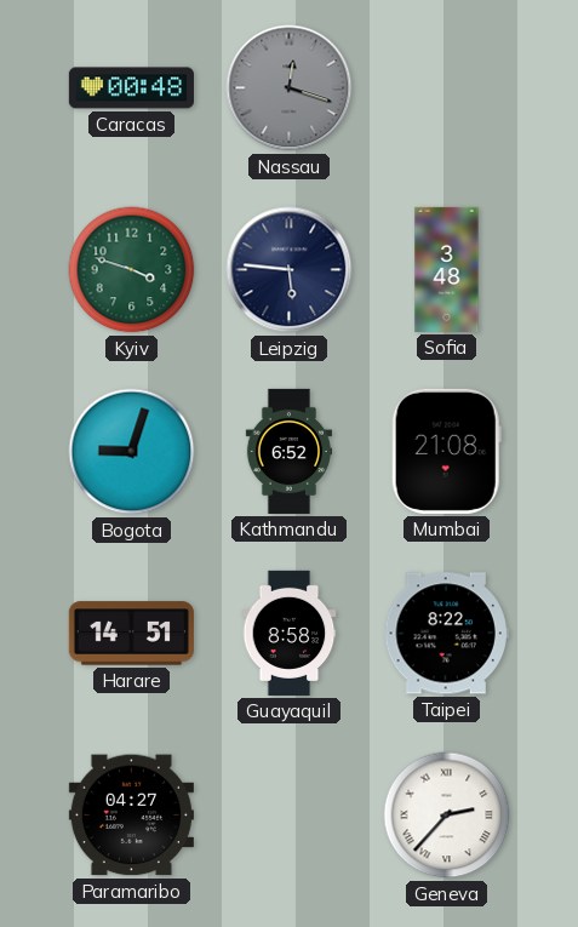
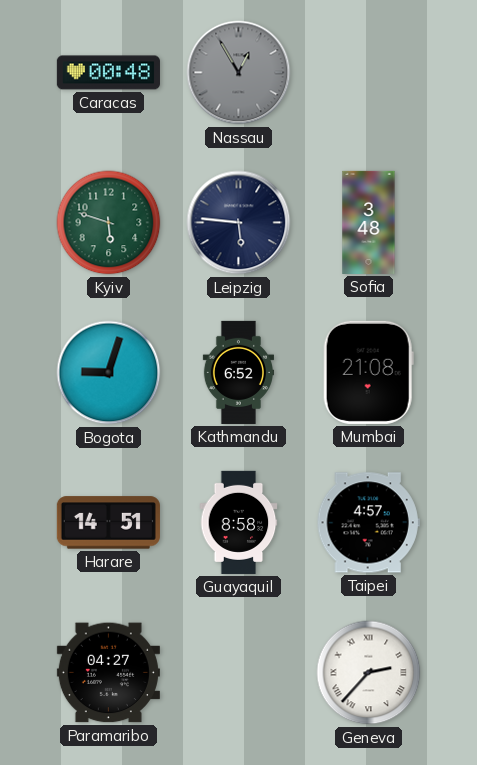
Nassau: 12:18 -> 12:55
Kyiv: 3:48 -> 5:48
Taipei: 8:22 -> 4:57
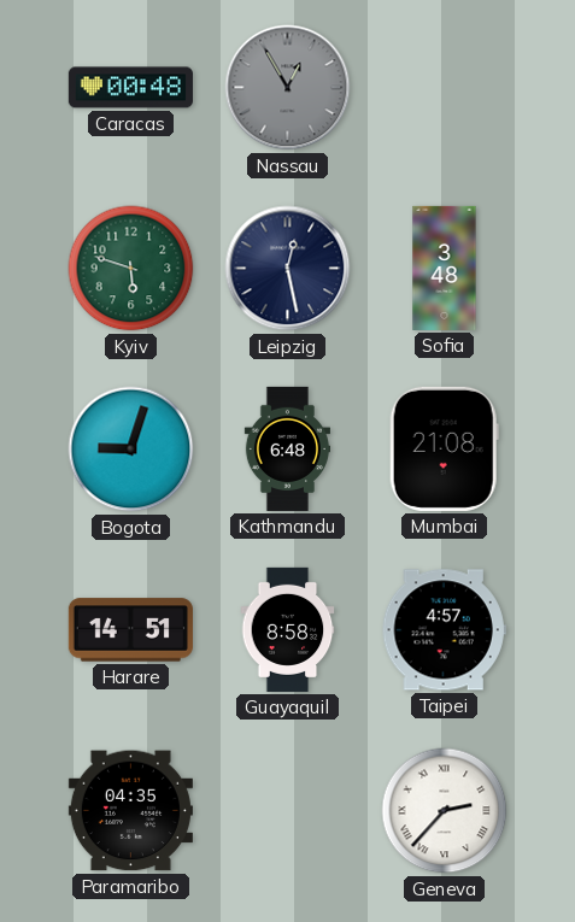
Leipzig: 5:46 -> 12:28
Kathmandu: 6:52 -> 6:48
Paramaribo: 04:27 -> 04:35
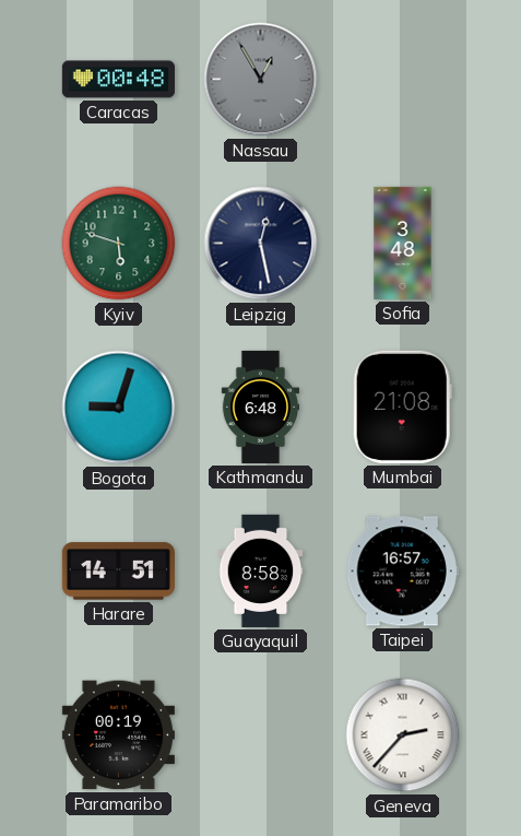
Taipei: 4:57 -> 16:57
Paramaribo: 04:35 -> 00:19
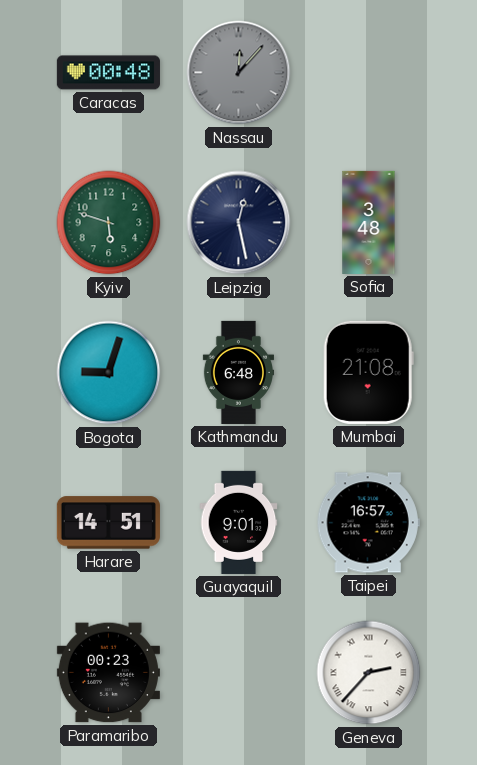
Nassau: 12:55 -> 12:07
Guayaquil: 8:58 -> 9:01
Paramaribo: 00:19 -> 00:23
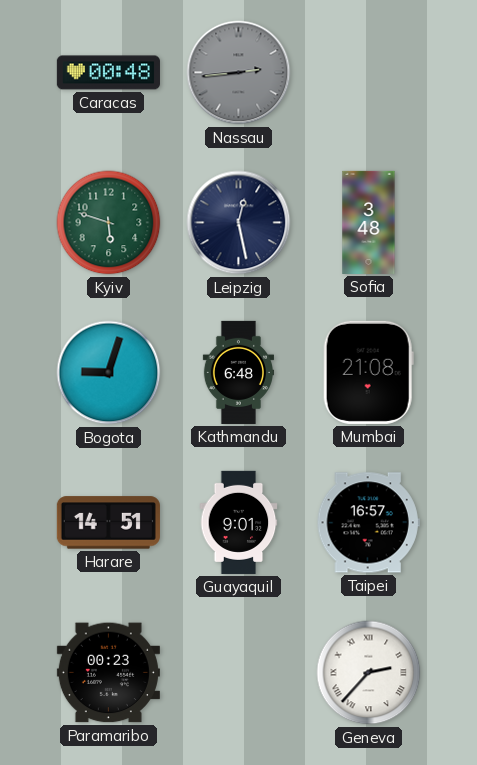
Nassau: 12:07 -> 2:44
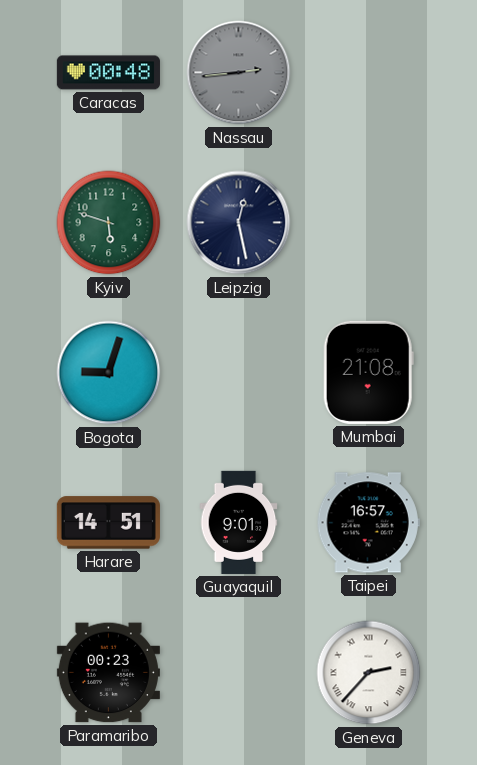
Sofia: 3:48 -> none
Kathmandu: 6:48 -> none
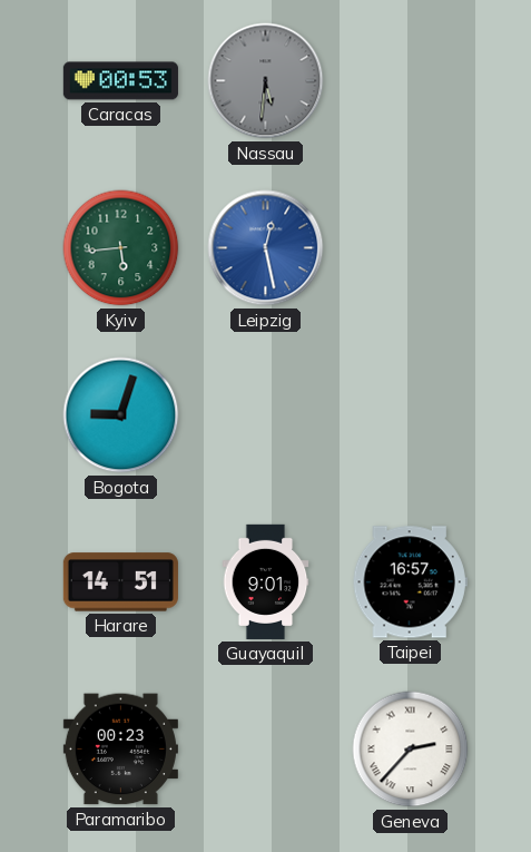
Caracas: 00:48 -> 00:53
Nassau: 2:44 -> 5:31
Kyiv: 5:48 -> 5:44
Leipzig dial: navy -> blue
Mumbai: 21:08 -> none
